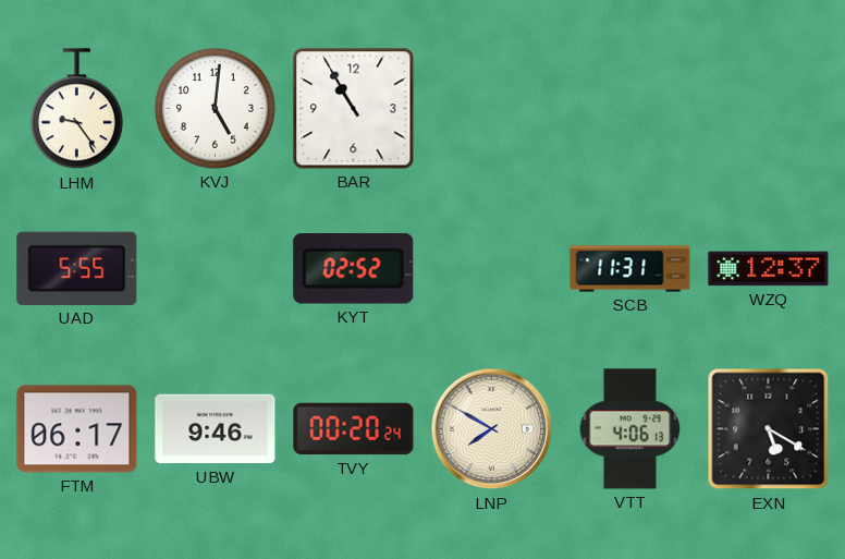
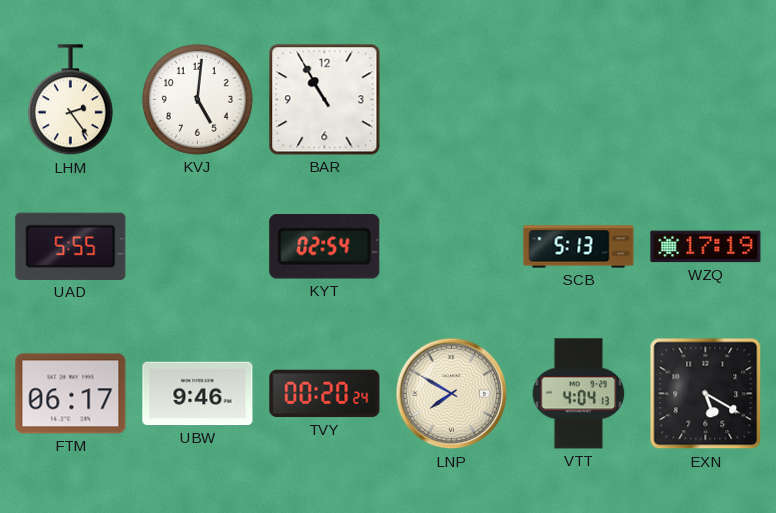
LHM: 9:24 -> 2:24
KYT: 02:52 -> 02:54
SCB: 11:31 -> 5:13
WZQ: 12:37 -> 17:19
VTT: 4:06 -> 4:04
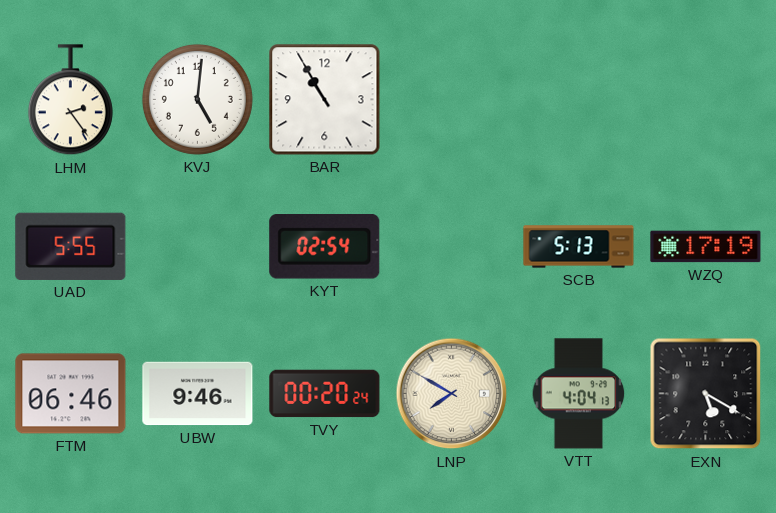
FTM: 06:17 -> 06:46
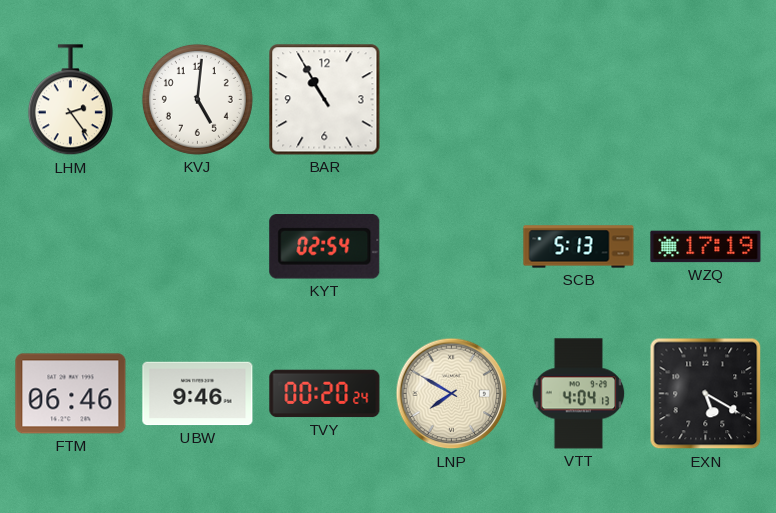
UAD: 5:55 -> none
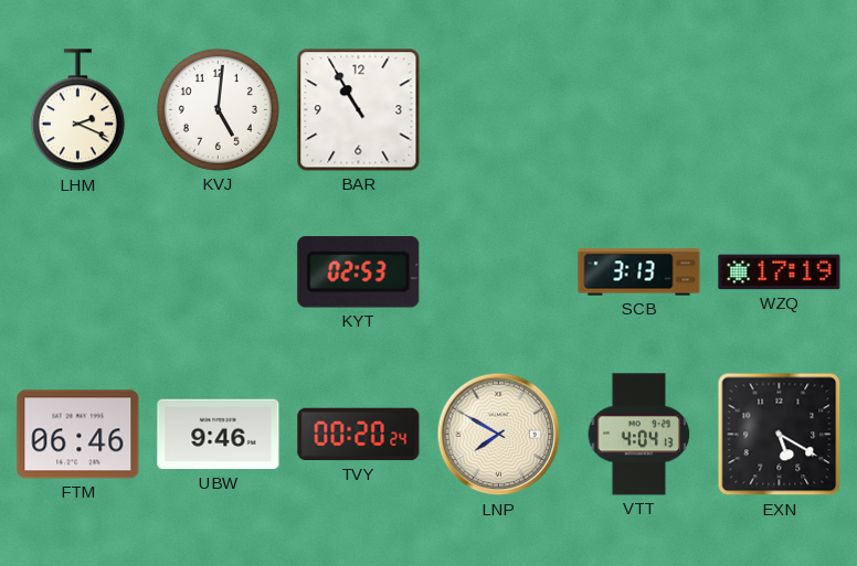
LHM: 2:24 -> 2:19
KYT: 02:54 -> 02:53
SCB: 5:13 -> 3:13
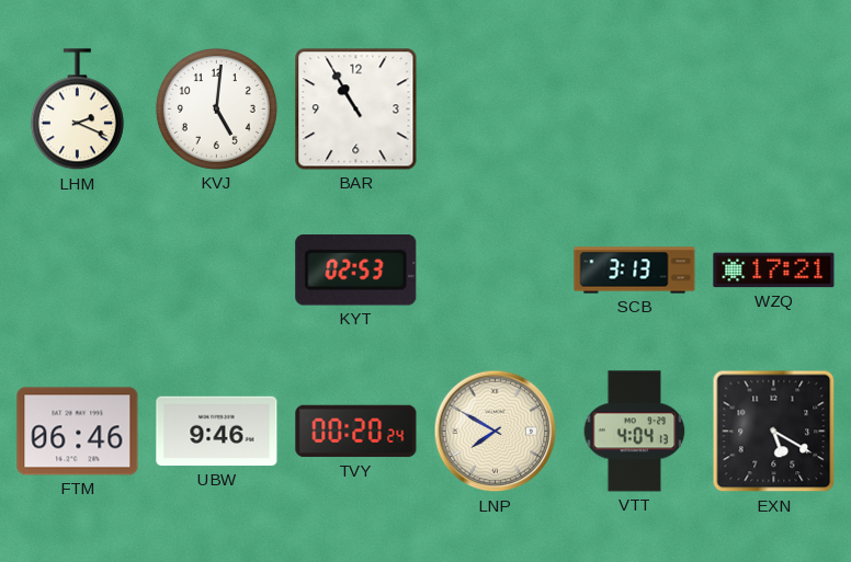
WZQ: 17:19 -> 17:21
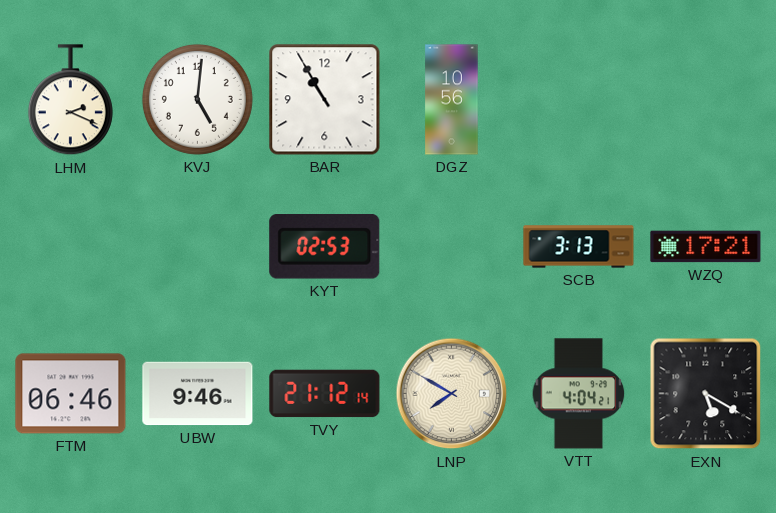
DGZ: none -> 10:56
TVY: 00:20 -> 21:12
VTT: 4:04:13 -> 4:04:21
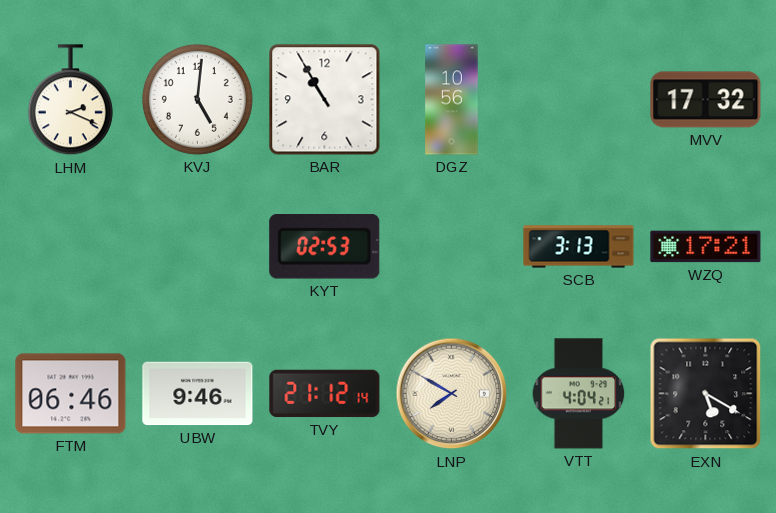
MVV: none -> 17:32
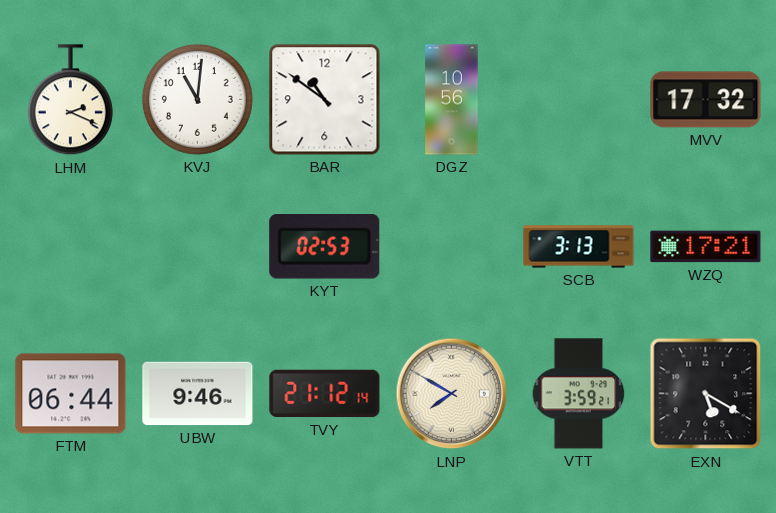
KVJ: 5:01 -> 11:01
BAR: 10:55 -> 10:51
FTM: 06:46 -> 06:44
VTT: 4:04 -> 3:59
